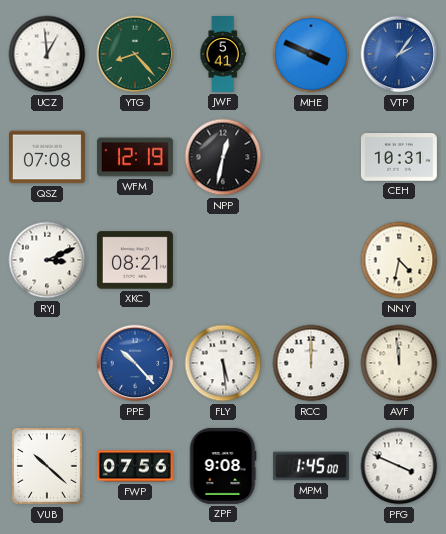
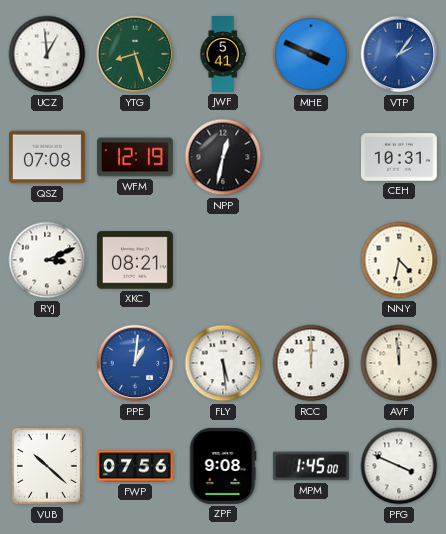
YTG: 8:23 -> 8:27
PPE: 10:23 -> 1:01
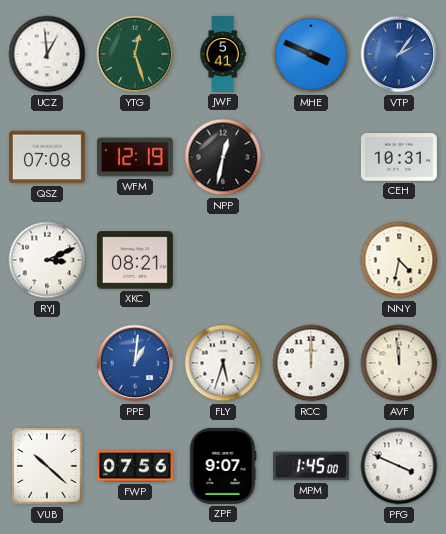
YTG: 8:27 -> 12:27
FLY: 5:29 -> 5:33
ZPF: 9:08 -> 9:07
